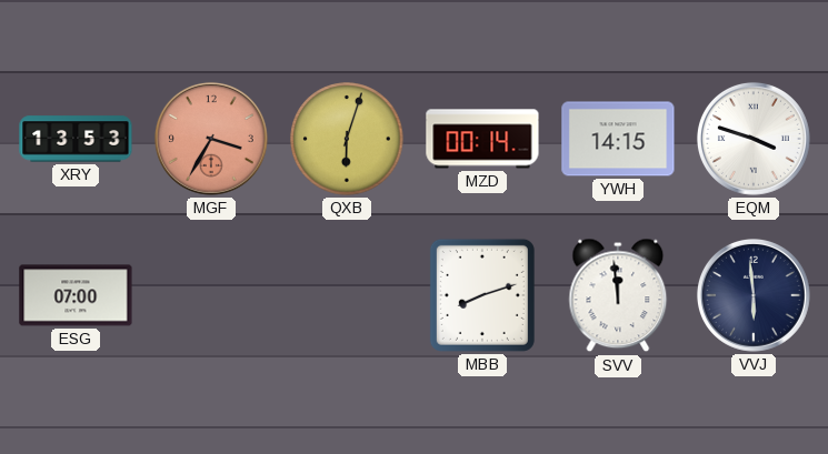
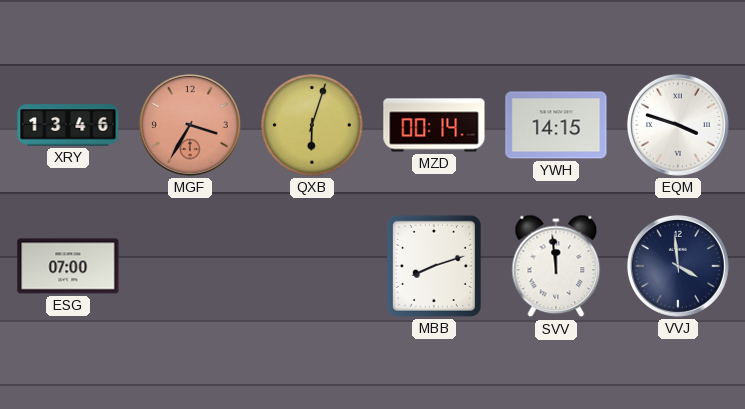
XRY: 13:53 -> 13:46
VVJ: 5:59 -> 3:59
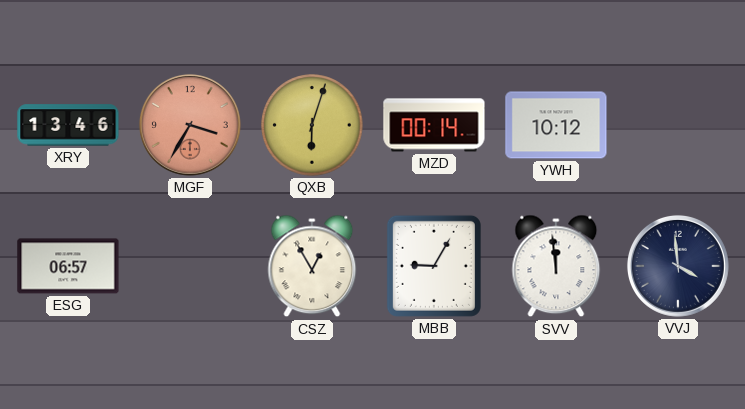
YWH: 14:15 -> 10:12
EQM: 3:48 -> none
ESG: 07:00 -> 06:57
CSZ: none -> 12:55
MBB: 8:12 -> 9:05
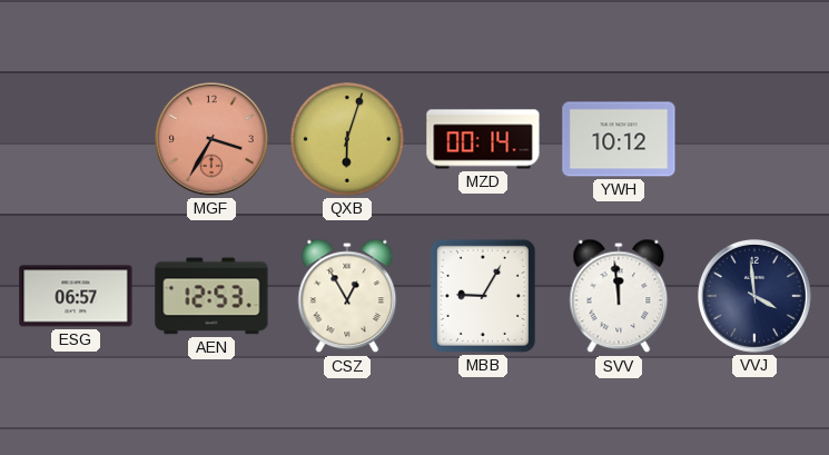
XRY: 13:46 -> none
AEN: none -> 12:53
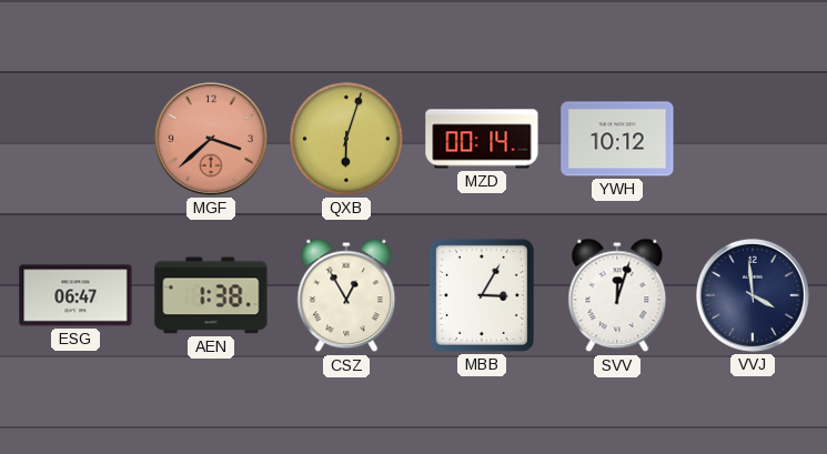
MGF: 3:35 -> 3:38
ESG: 06:57 -> 06:47
AEN: 12:53 -> 1:38
MBB: 9:05 -> 3:05
SVV: 11:59 -> 12:03
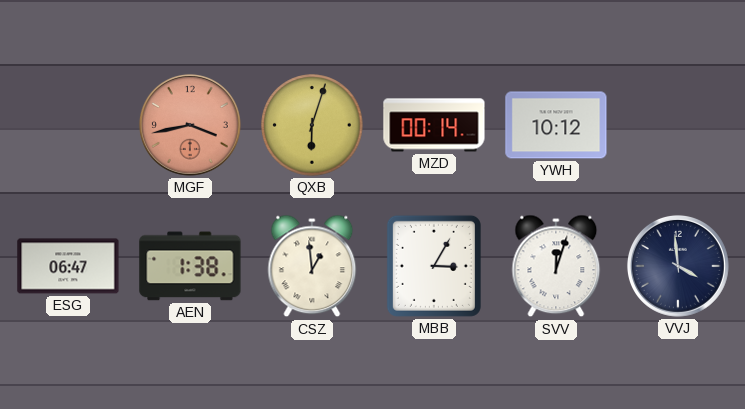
MGF: 3:38 -> 3:43
CSZ: 12:55 -> 12:59
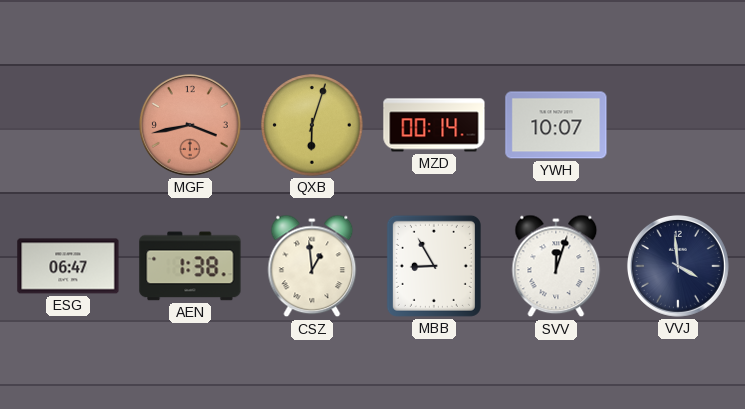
YWH: 10:12 -> 10:07
MBB: 3:05 -> 8:55
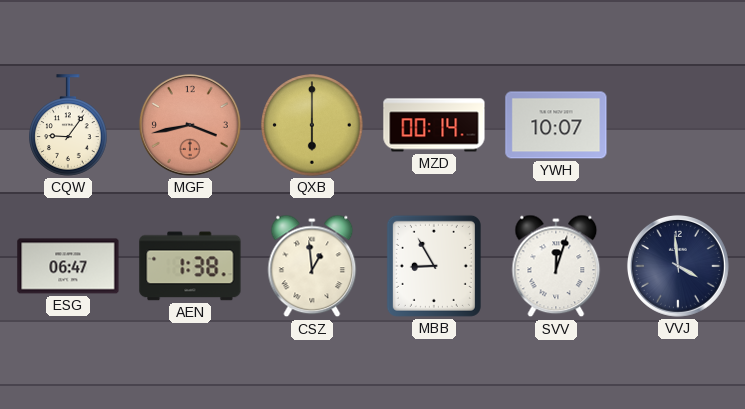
CQW: none -> 9:06
QXB: 6:03 -> 6:00
